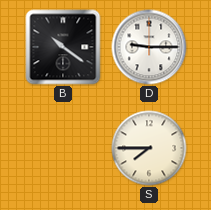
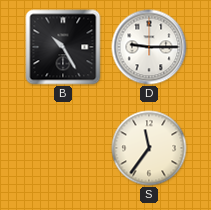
B: 10:21 -> 10:25
S: 7:45 -> 11:36
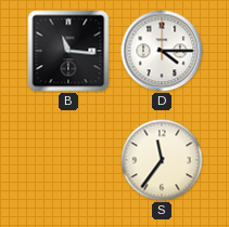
B: 10:25 -> 11:16
D: 9:15 -> 4:15
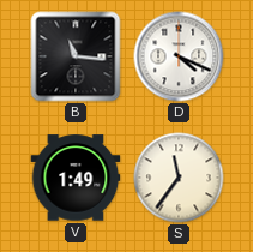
D: 4:15 -> 4:19
V: none -> 1:49
